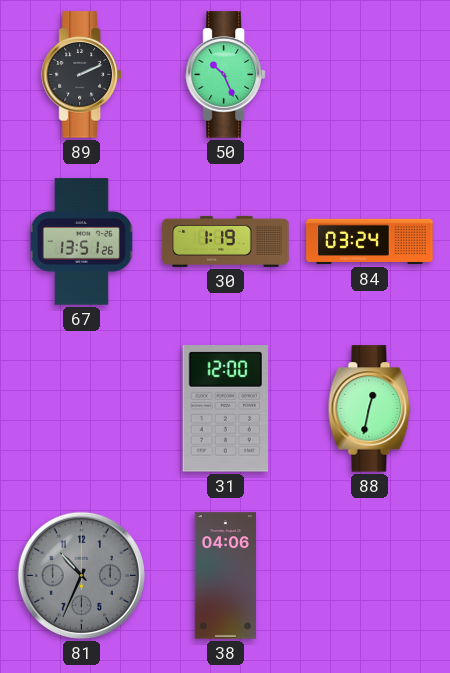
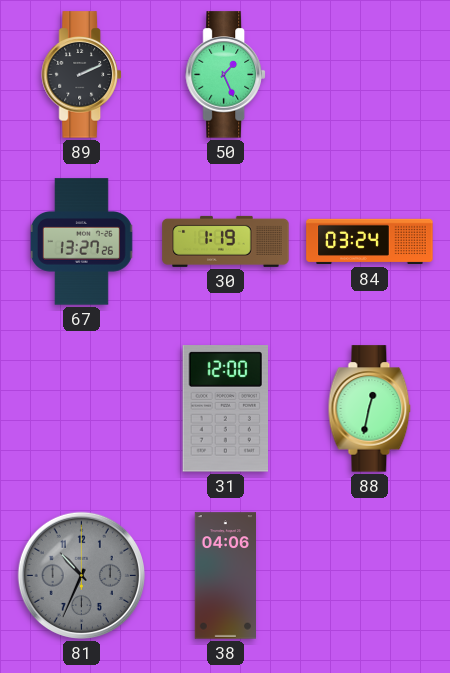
50: 10:26 -> 1:26
67: 13:51 -> 13:27
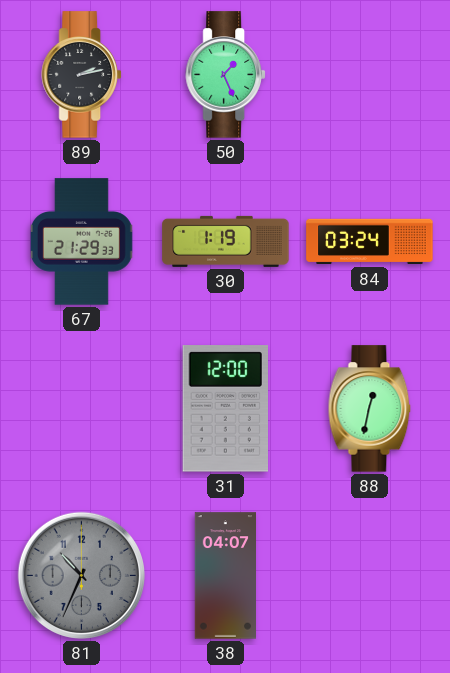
89: 2:11 -> 2:13
67: 13:27 -> 21:29
38: 04:06 -> 04:07
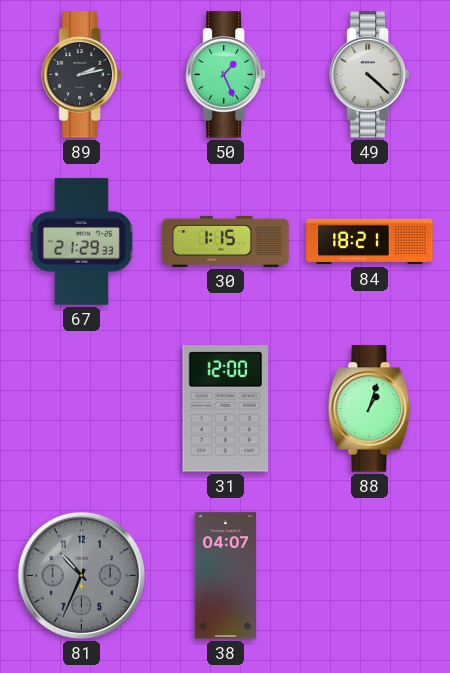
49: none -> 4:22
30: 1:19 -> 1:15
84: 03:24 -> 18:21
88: 12:32 -> 1:03
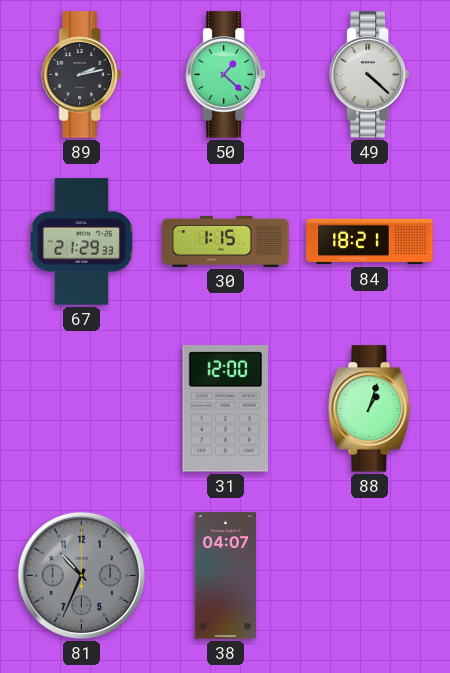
50: 1:26 -> 1:22
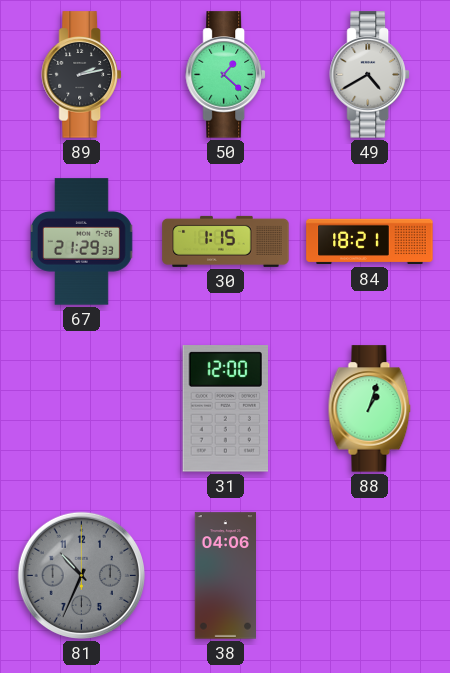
49: 4:22 -> 4:40
38: 04:07 -> 04:06
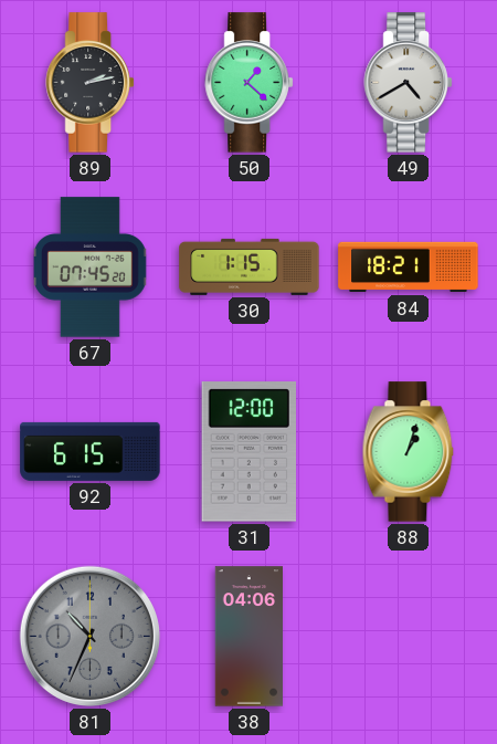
67: 21:29 -> 07:45
92: none -> 6:15
